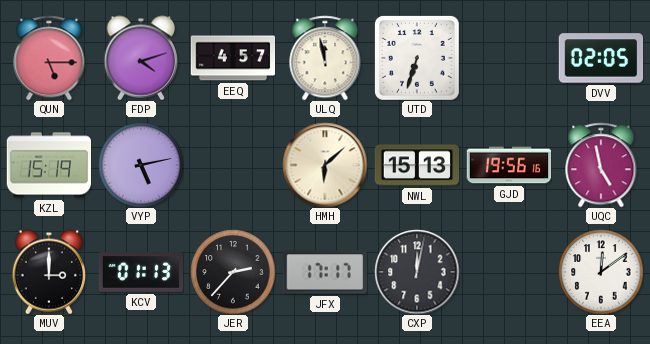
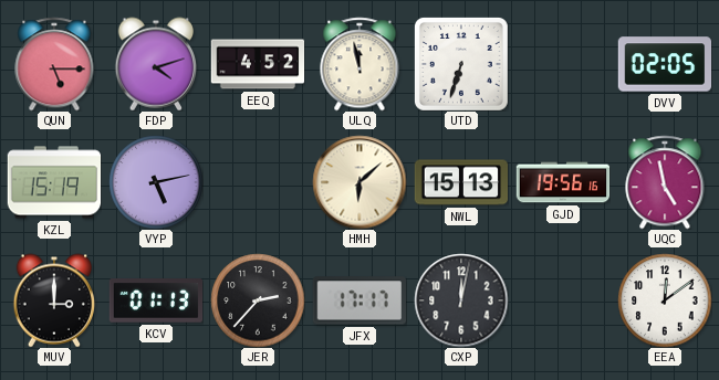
EEQ: 4:57 -> 4:52
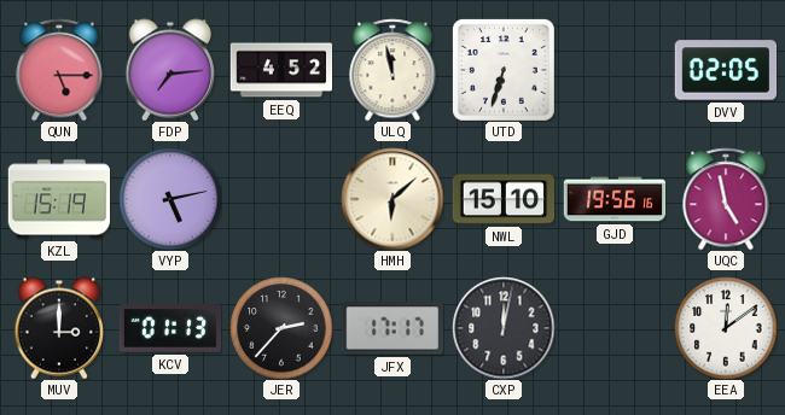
FDP: 4:12 -> 7:14
NWL: 15:13 -> 15:10
